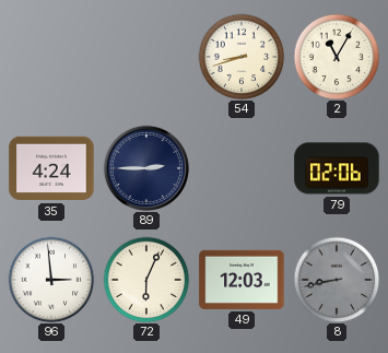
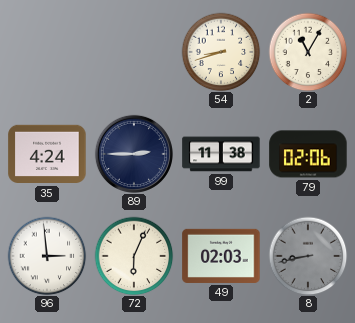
99: none -> 11:38
49: 12:03 -> 02:03
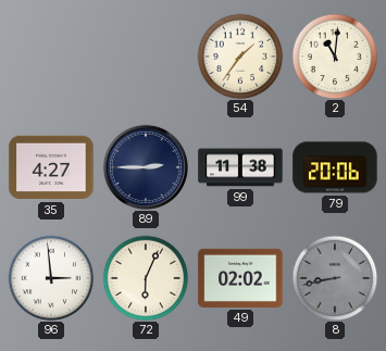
54: 8:42 -> 1:36
2: 11:05 -> 11:01
35: 4:24 -> 4:27
79: 02:06 -> 20:06
49: 02:03 -> 02:02
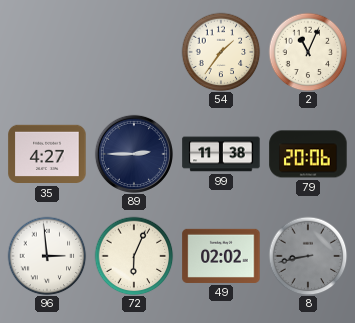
2: 11:01 -> 11:04
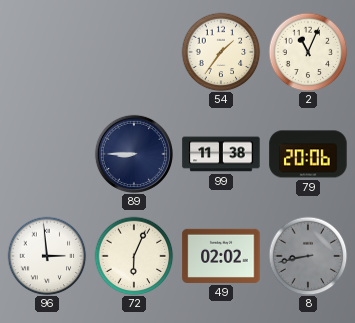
35: 4:27 -> none
89: 2:45 -> 8:45
